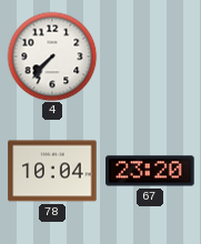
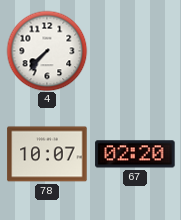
78: 10:04 -> 10:07
67: 23:20 -> 02:20
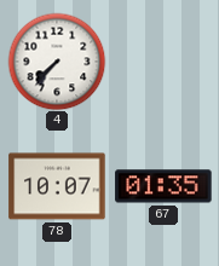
67: 02:20 -> 01:35
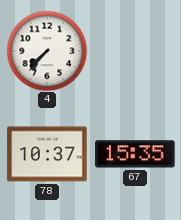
78: 10:07 -> 10:37
67: 01:35 -> 15:35
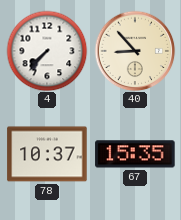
40: none -> 8:53
